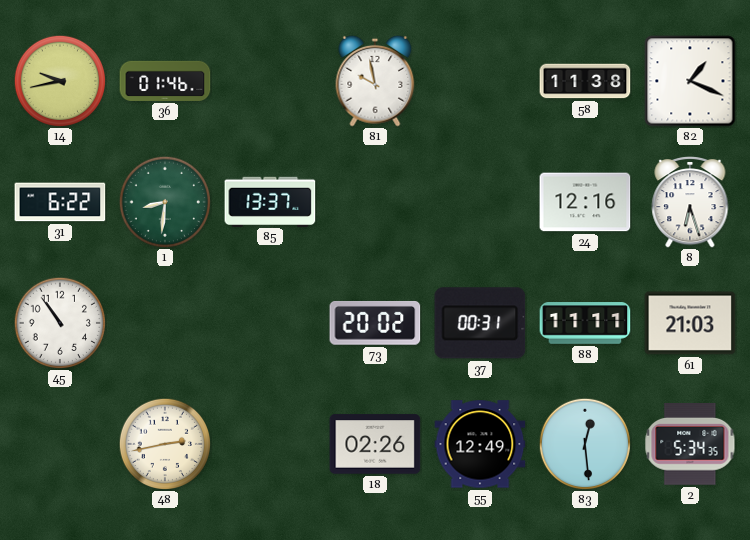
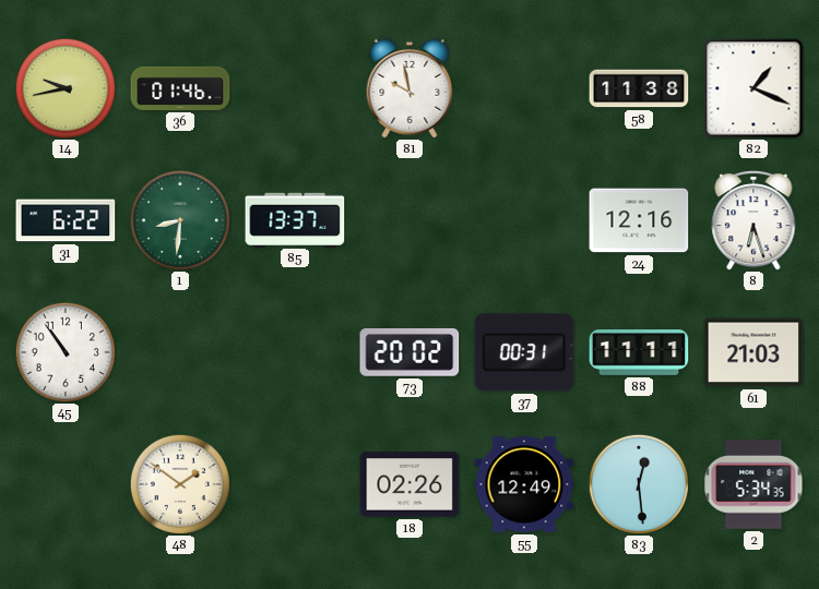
48: 2:43 -> 1:51
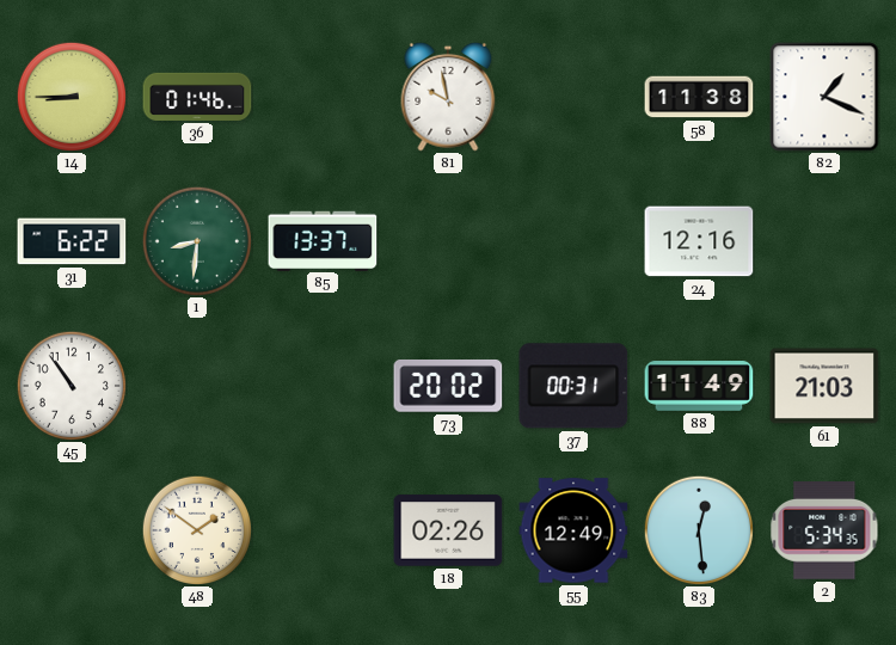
14: 9:43 -> 8:45
8: 6:27 -> none
88: 11:11 -> 11:49
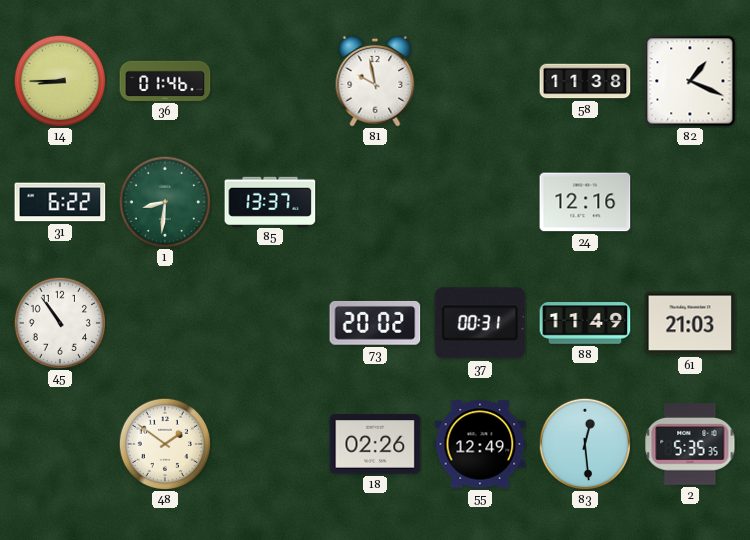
2: 5:34 -> 5:35
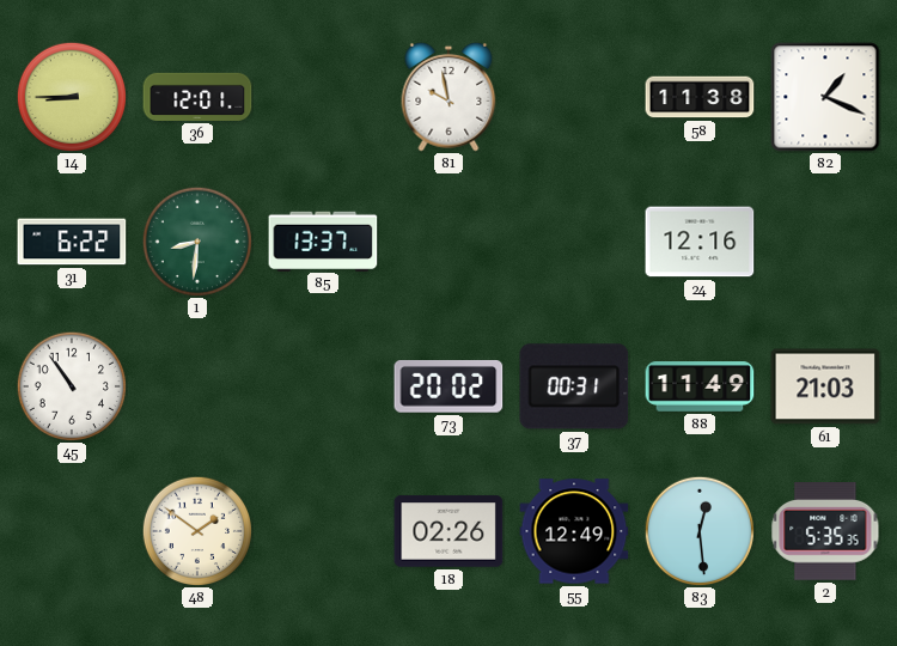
36: 01:46 -> 12:01
